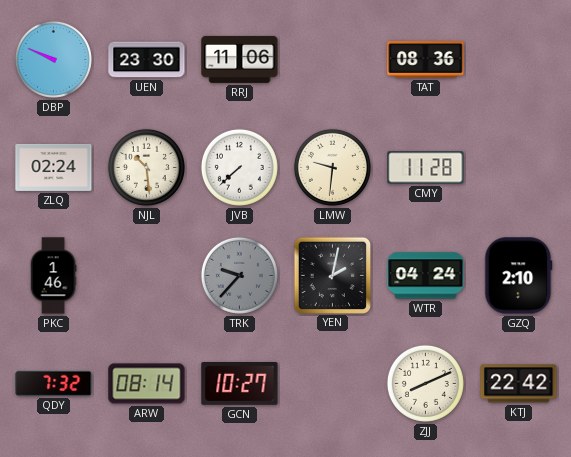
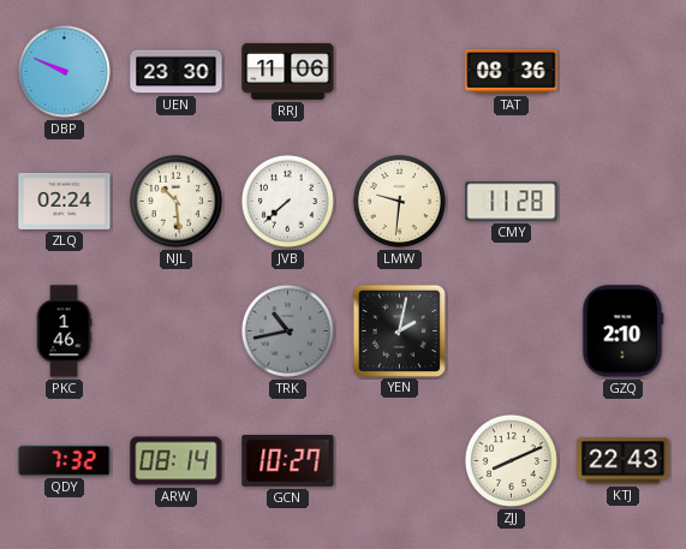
TRK: 9:37 -> 10:43
WTR: 04:24 -> none
KTJ: 22:42 -> 22:43
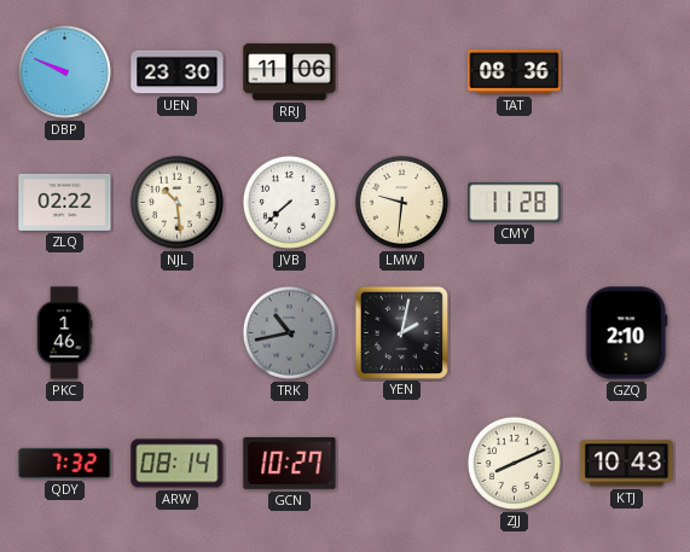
ZLQ: 02:24 -> 02:22
KTJ: 22:43 -> 10:43
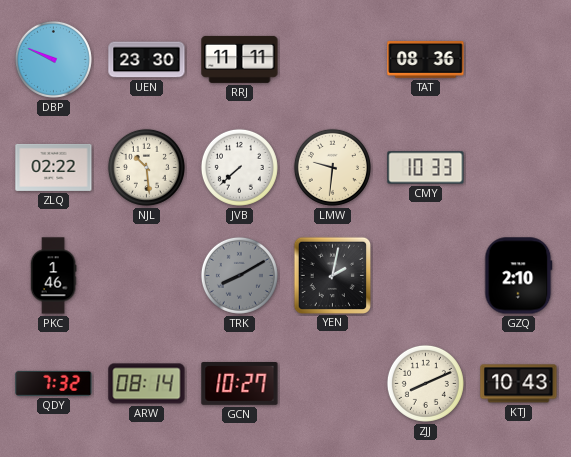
RRJ: 11:06 -> 11:11
CMY: 11:28 -> 10:33
TRK: 10:43 -> 8:10
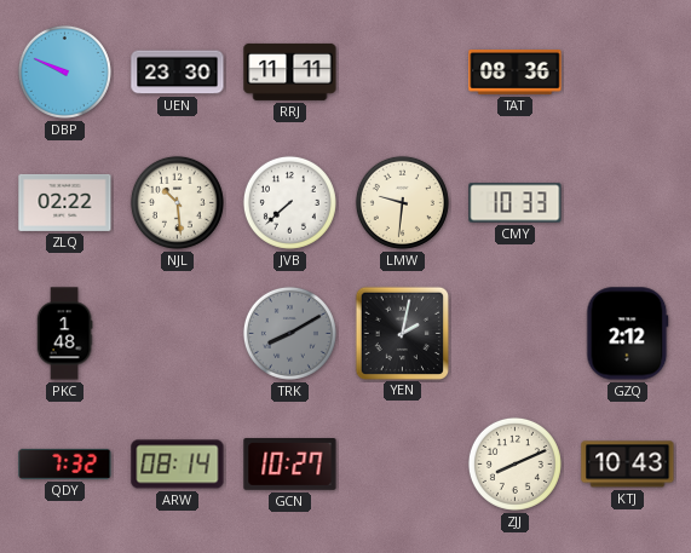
PKC: 1:46 -> 1:48
GZQ: 2:10 -> 2:12
